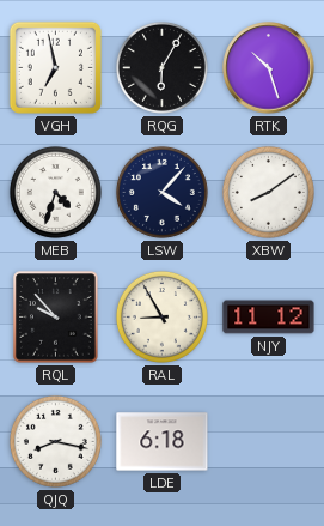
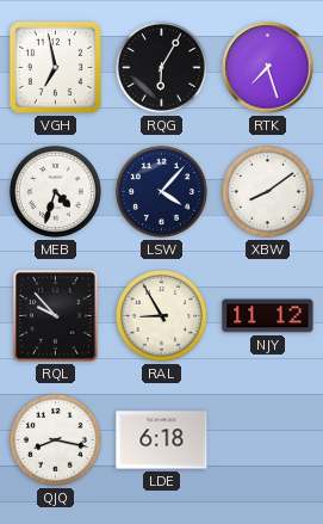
RTK: 10:27 -> 7:27
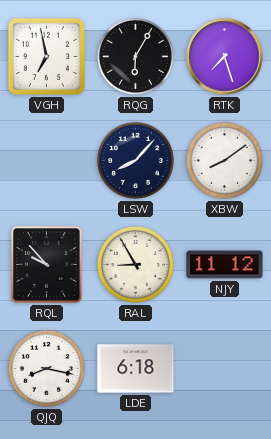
MEB: 4:33 -> none
LSW: 4:07 -> 8:07
